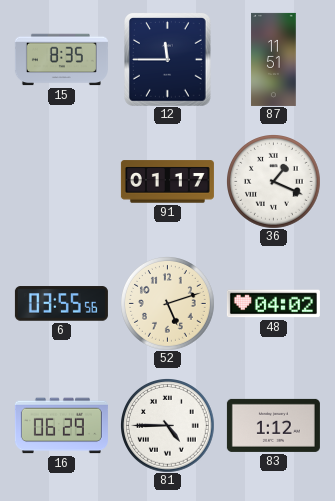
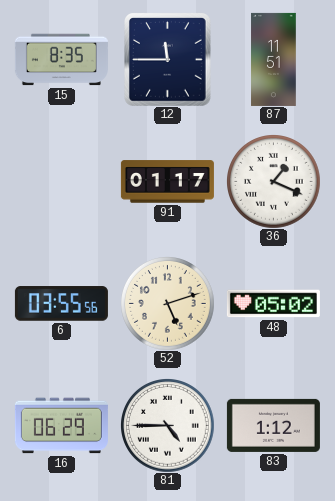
48: 04:02 -> 05:02
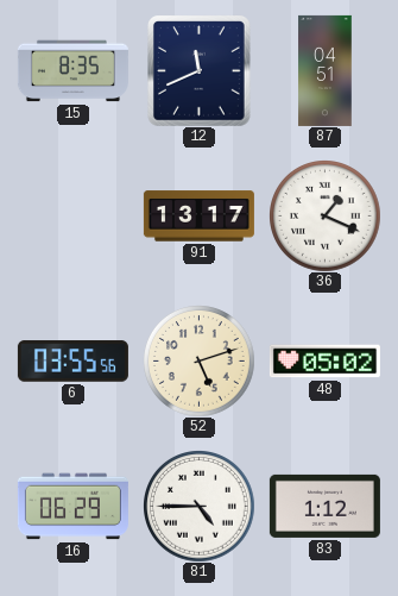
12: 11:45 -> 11:41
87: 11:51 -> 04:51
91: 01:17 -> 13:17
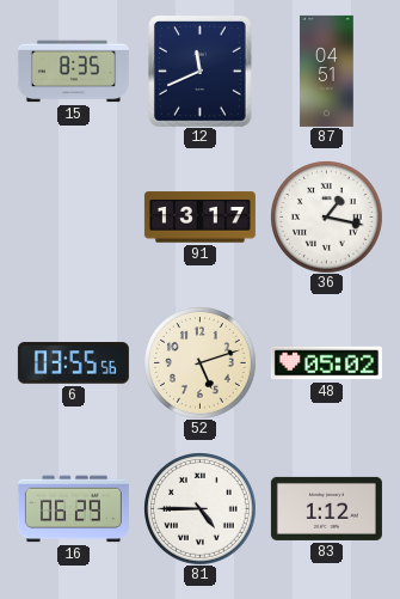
36: 1:19 -> 1:17
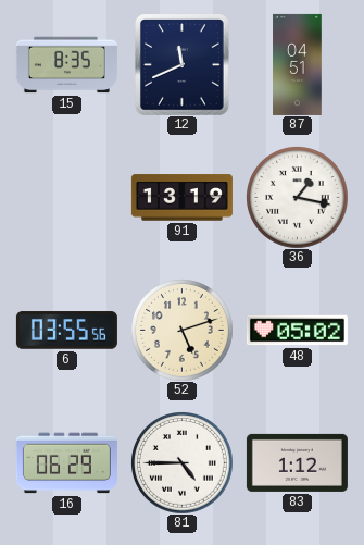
91: 13:17 -> 13:19
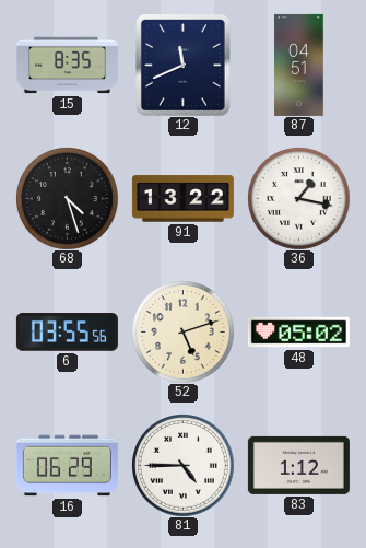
68: none -> 4:27
91: 13:19 -> 13:22
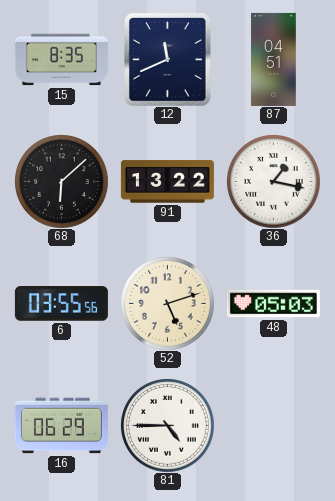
68: 4:27 -> 6:08
48: 05:02 -> 05:03
83: 1:12 -> none
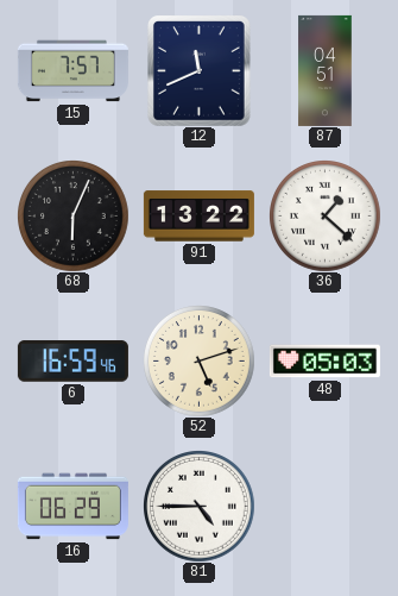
15: 8:35 -> 7:57
68: 6:08 -> 6:04
36: 1:17 -> 1:22
6: 03:55 -> 16:59
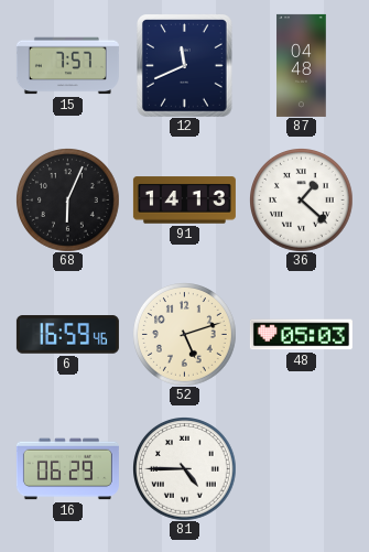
87: 04:51 -> 04:48
91: 13:22 -> 14:13
